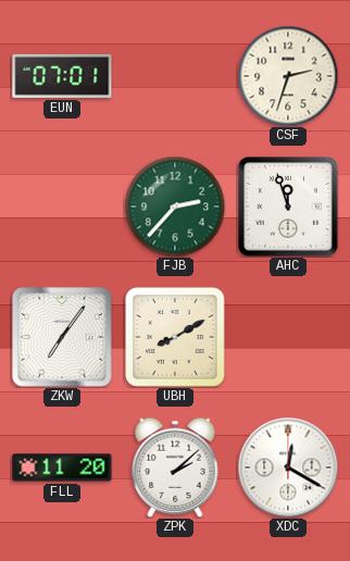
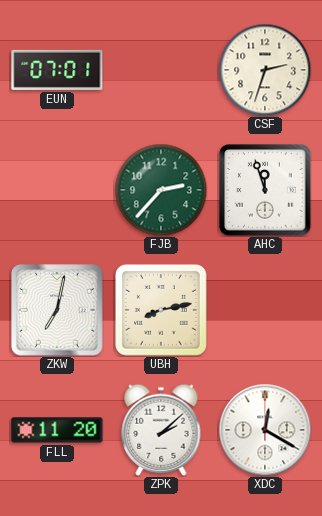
ZKW: 7:06 -> 7:02
UBH: 8:10 -> 8:13
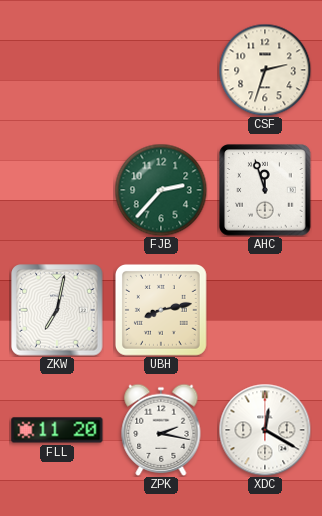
EUN: 07:01 -> none
ZPK: 2:08 -> 2:17
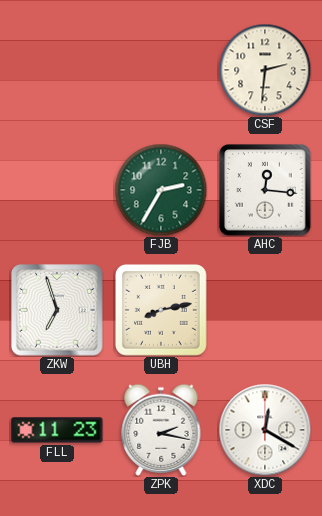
CSF: 2:33 -> 2:31
FJB: 2:37 -> 2:35
AHC: 11:57 -> 12:16
ZKW: 7:02 -> 6:57
FLL: 11:20 -> 11:23
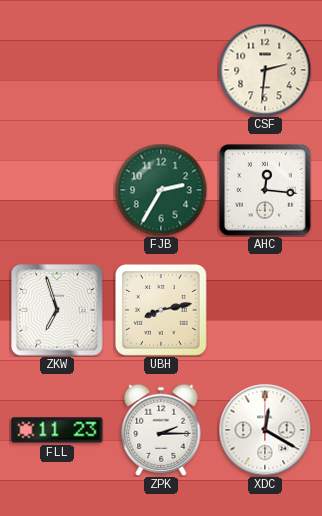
ZPK: 2:17 -> 2:15
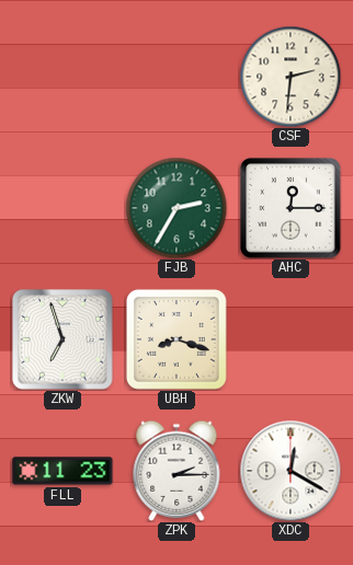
AHC: 12:16 -> 12:15
UBH: 8:13 -> 8:18
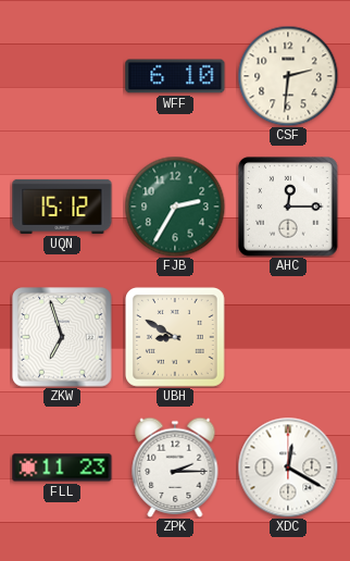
WFF: none -> 6:10
UQN: none -> 15:12
UBH: 8:18 -> 8:50
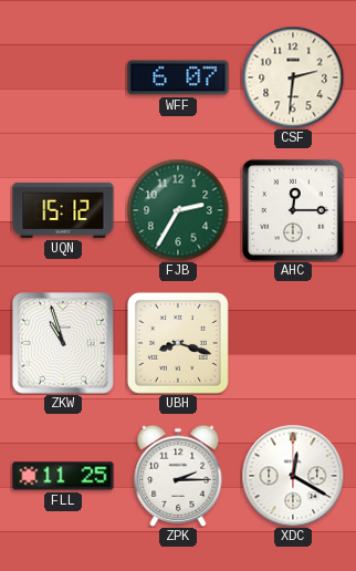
WFF: 6:10 -> 6:07
ZKW: 6:57 -> 10:57
UBH: 8:50 -> 8:18
FLL: 11:23 -> 11:25
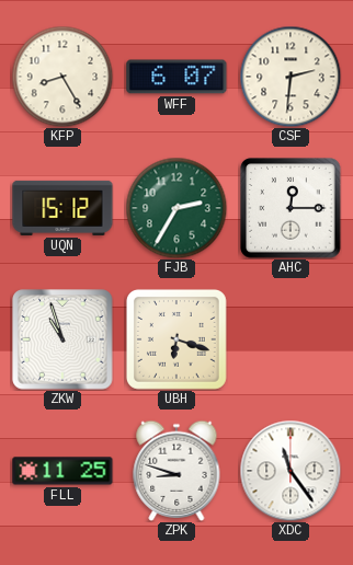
KFP: none -> 8:25
UBH: 8:18 -> 6:18
ZPK: 2:15 -> 8:48
XDC: 12:20 -> 11:24
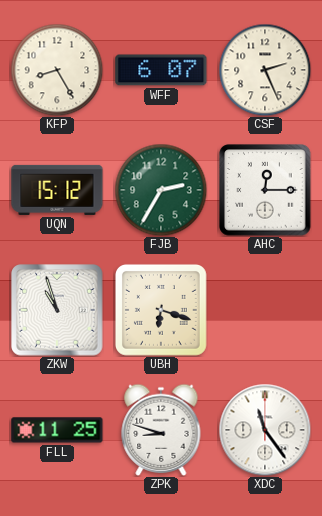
CSF: 2:31 -> 2:26
